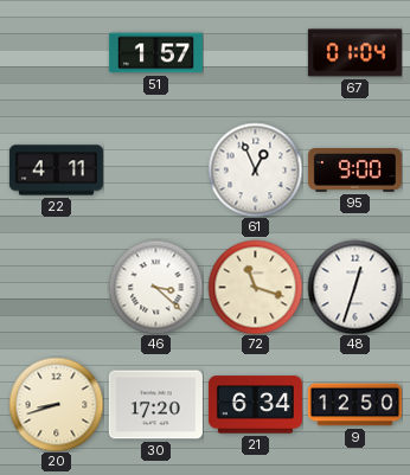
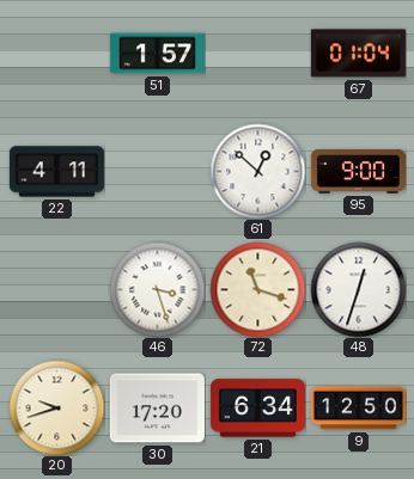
61: 12:56 -> 12:52
46: 3:22 -> 3:27
20: 8:42 -> 9:42
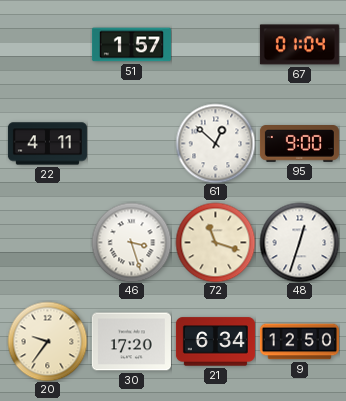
20: 9:42 -> 9:36
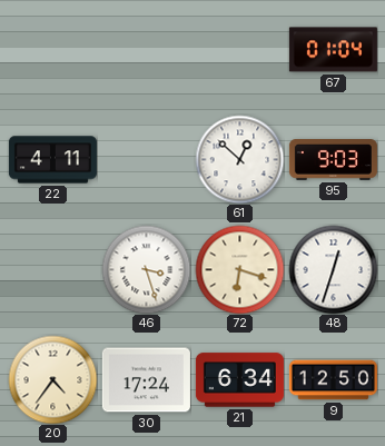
51: 1:57 -> none
95: 9:00 -> 9:03
72: 11:18 -> 6:18
20: 9:36 -> 4:36
30: 17:20 -> 17:24
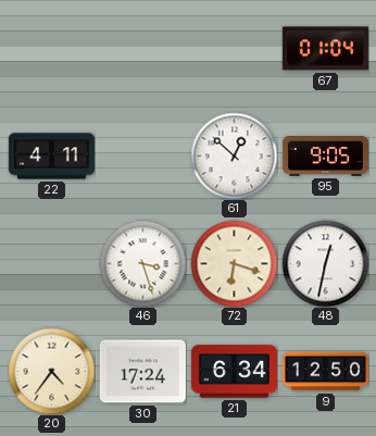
95: 9:03 -> 9:05
48: 12:33 -> 12:32
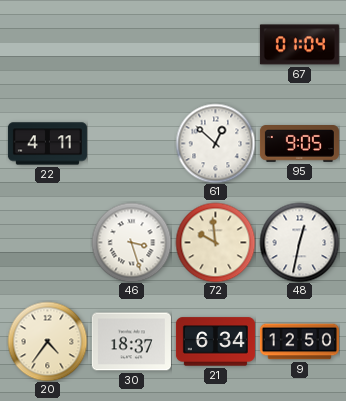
72: 6:18 -> 9:59
30: 17:24 -> 18:37
